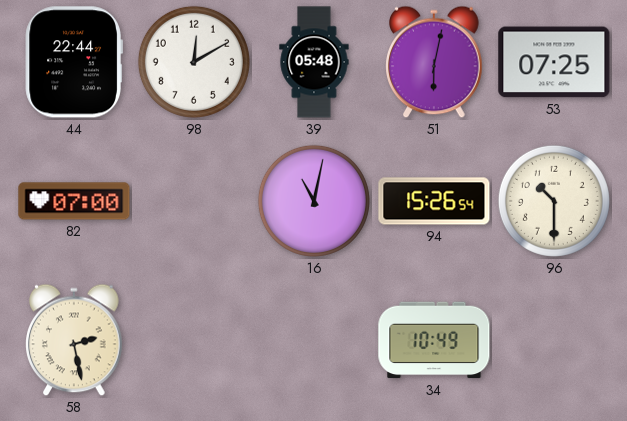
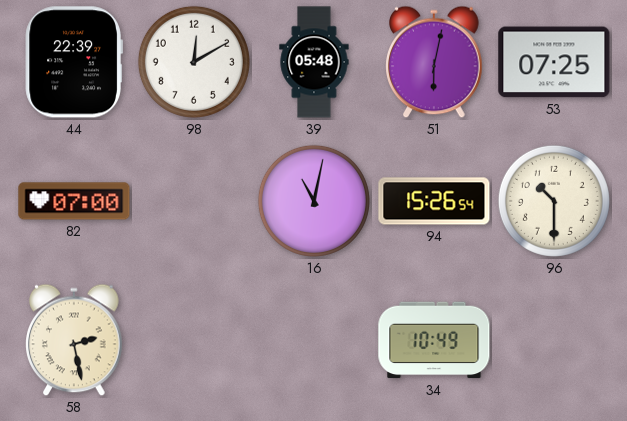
44: 22:44 -> 22:39
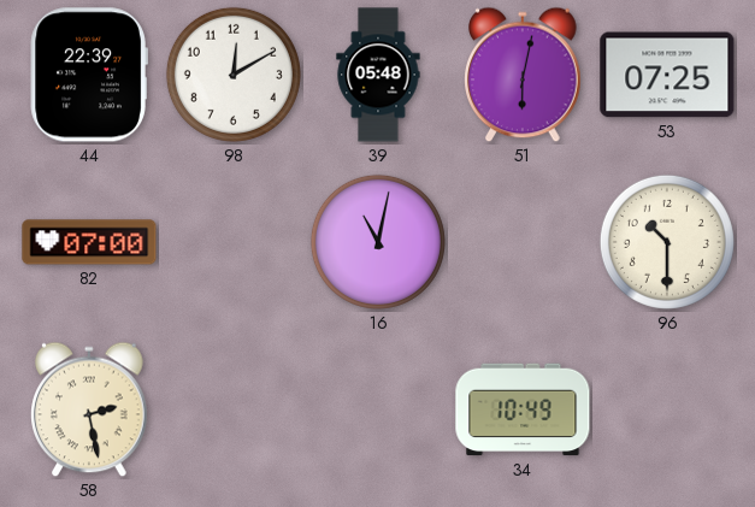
94: 15:26 -> none
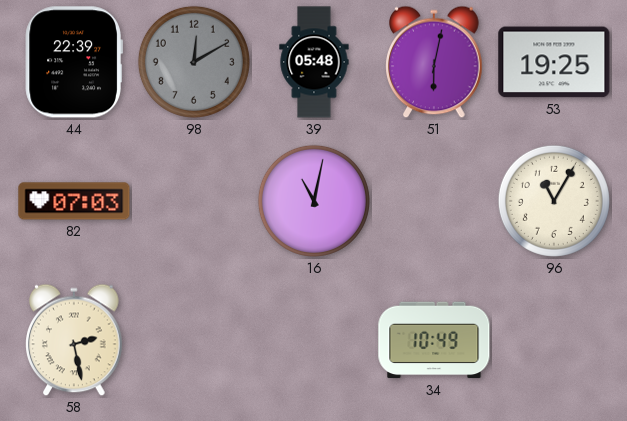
98 dial: white -> grey
53: 07:25 -> 19:25
82: 07:00 -> 07:03
96: 10:30 -> 11:05
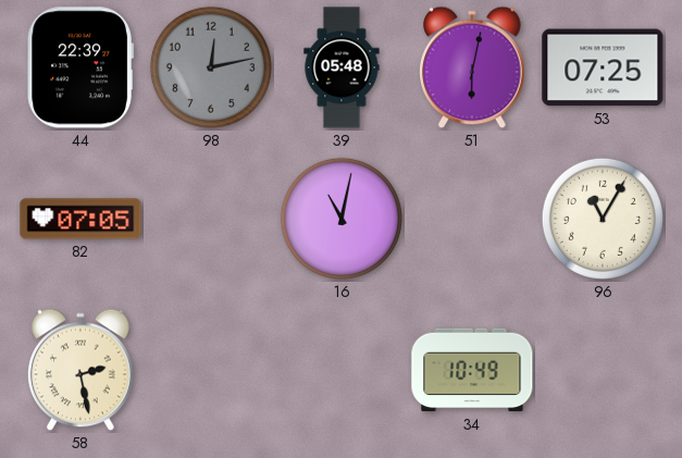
98: 12:10 -> 12:13
53: 19:25 -> 07:25
82: 07:03 -> 07:05
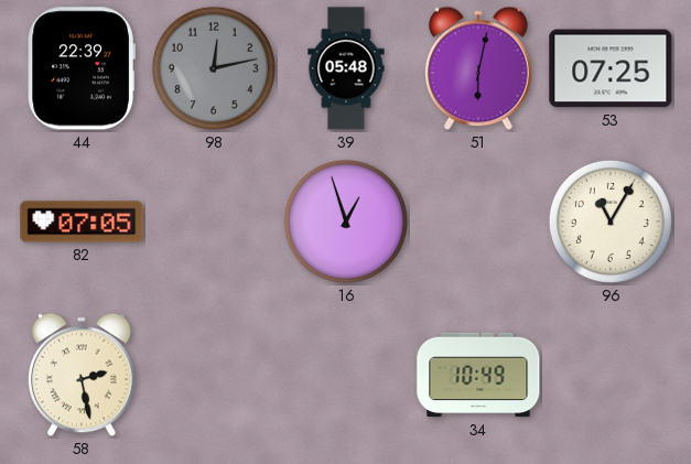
16: 11:02 -> 12:57
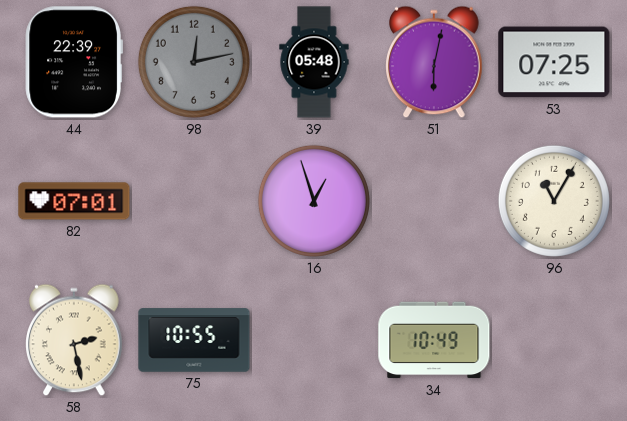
82: 07:05 -> 07:01
75: none -> 10:55
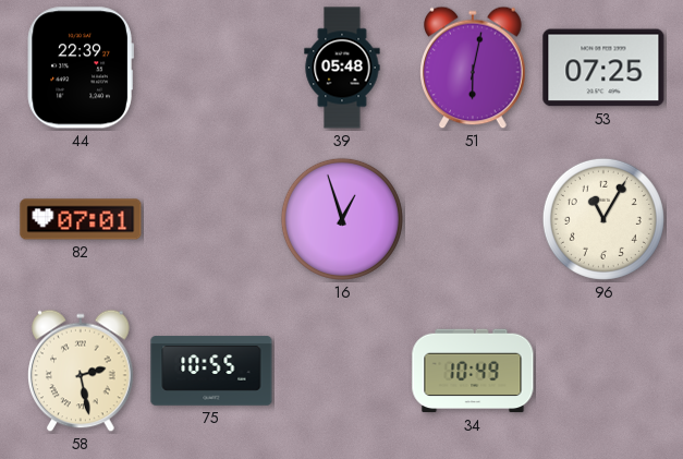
98: 12:13 -> none
